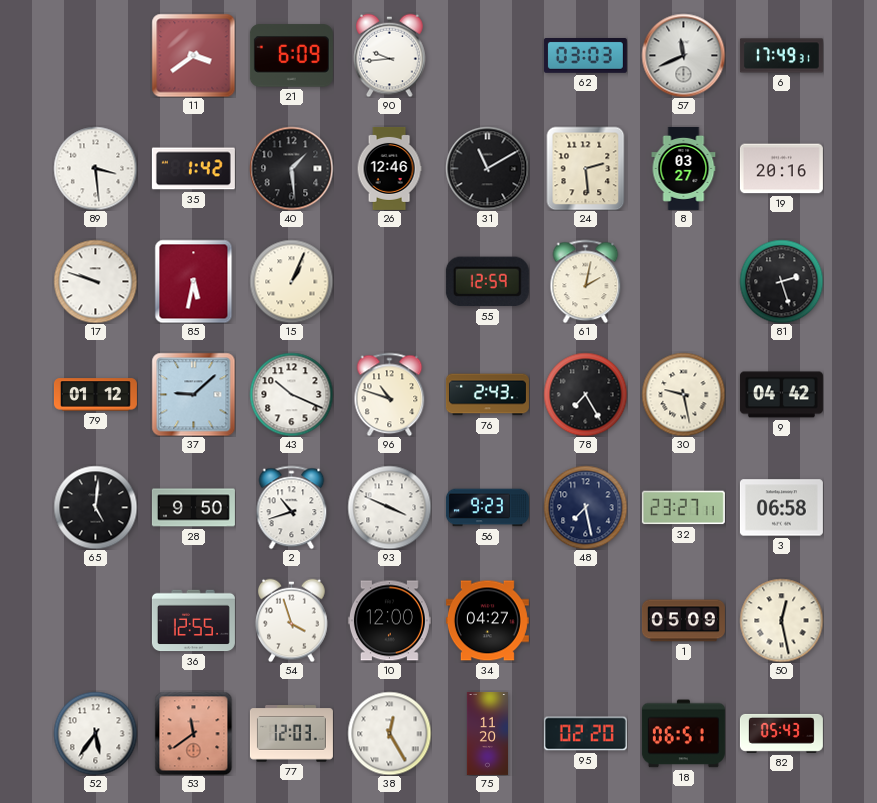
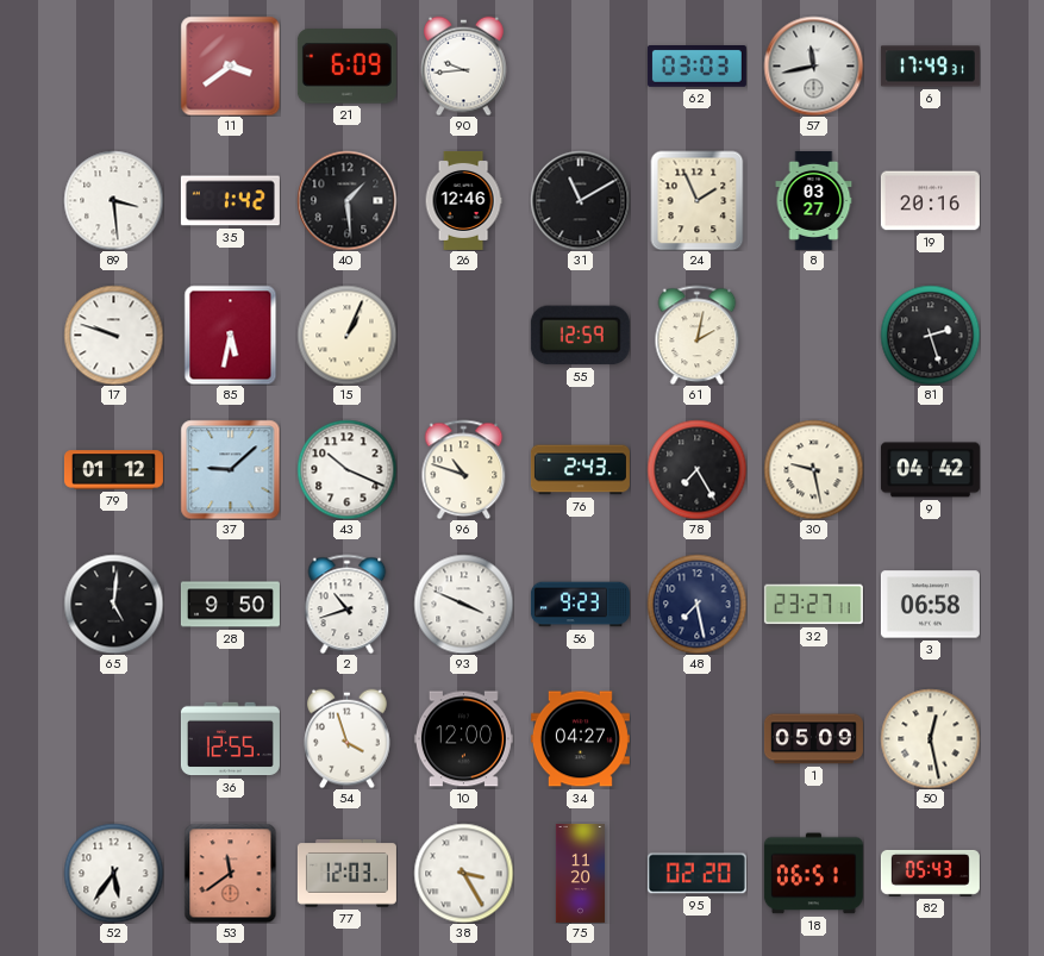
57: 11:41 -> 11:43
24: 2:29 -> 1:56
38: 12:25 -> 3:25
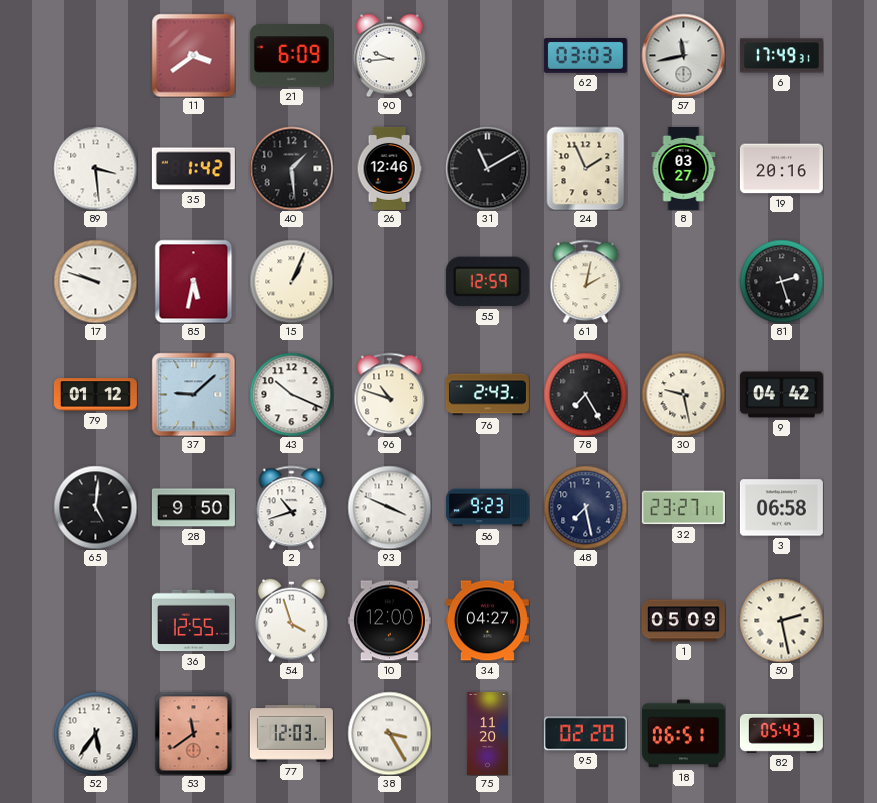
50: 12:28 -> 2:28
